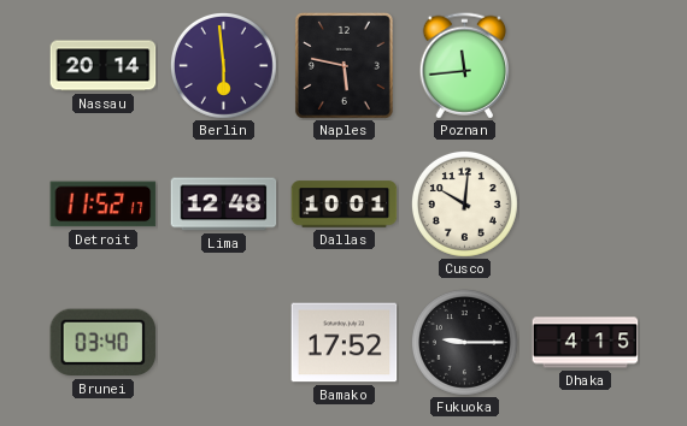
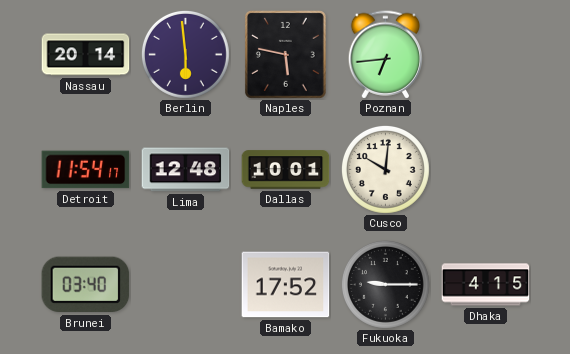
Poznan: 11:44 -> 6:44
Detroit: 11:52 -> 11:54
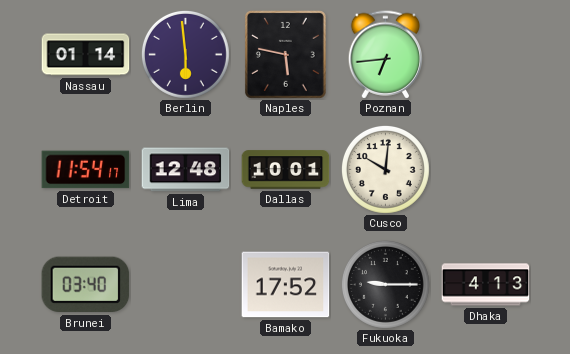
Nassau: 20:14 -> 01:14
Dhaka: 4:15 -> 4:13
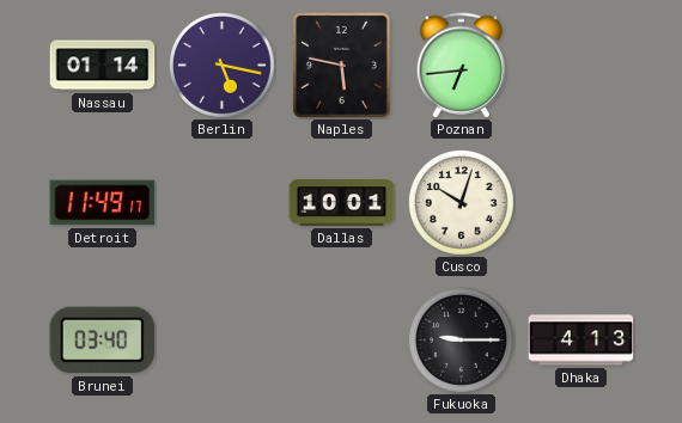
Berlin: 5:59 -> 5:17
Detroit: 11:54 -> 11:49
Lima: 12:48 -> none
Cusco: 10:01 -> 10:03
Bamako: 17:52 -> none
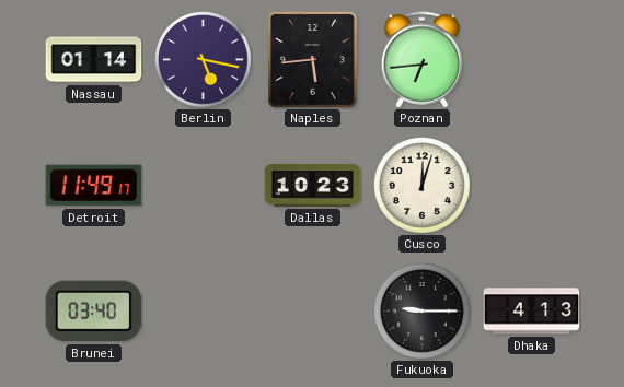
Naples: 5:47 -> 5:44
Dallas: 10:01 -> 10:23
Cusco: 10:03 -> 12:03
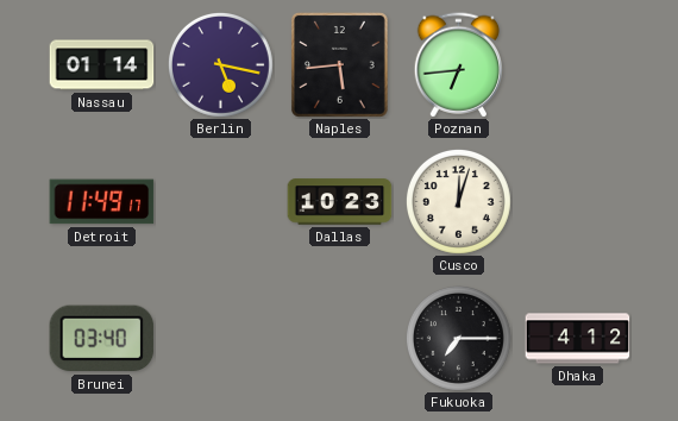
Fukuoka: 9:15 -> 7:15
Dhaka: 4:13 -> 4:12
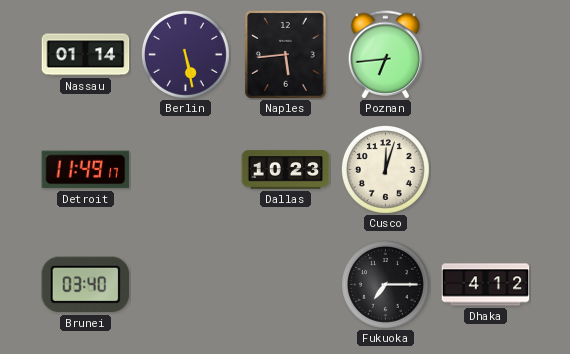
Berlin: 5:17 -> 5:28
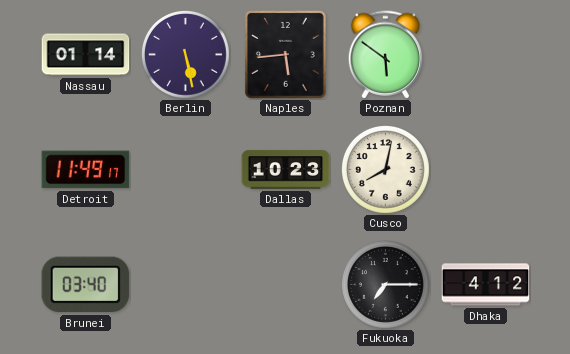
Poznan: 6:44 -> 5:51
Cusco: 12:03 -> 8:02
